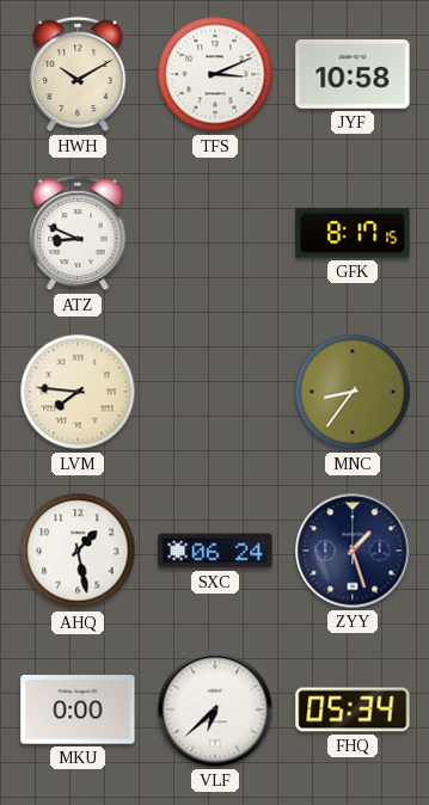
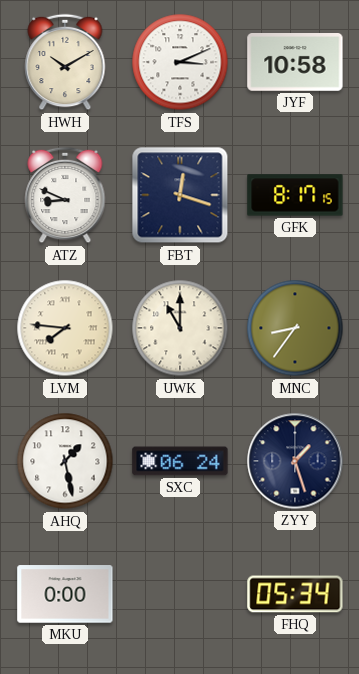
FBT: none -> 12:18
UWK: none -> 11:00
VLF: 6:38 -> none
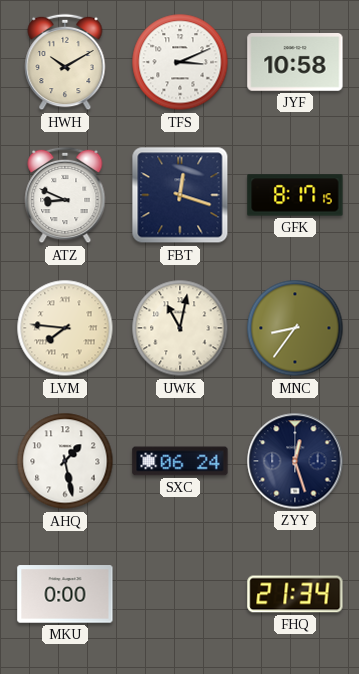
UWK: 11:00 -> 11:02
ZYY: 1:27 -> 12:27
FHQ: 05:34 -> 21:34
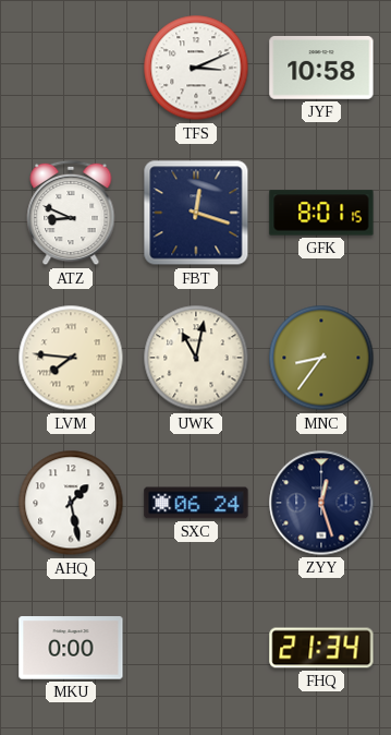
HWH: 10:10 -> none
GFK: 8:17 -> 8:01
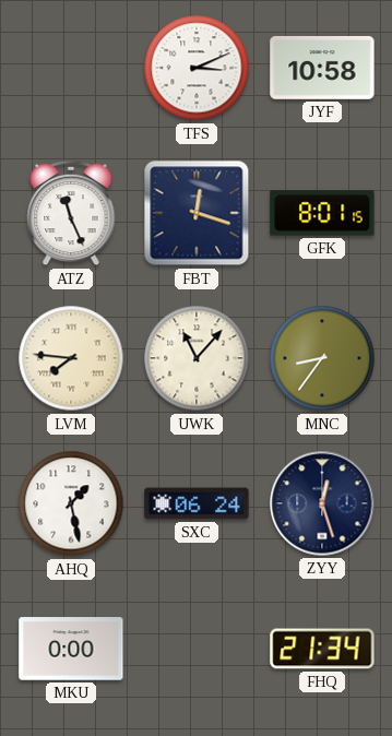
ATZ: 8:49 -> 11:26
UWK: 11:02 -> 11:07
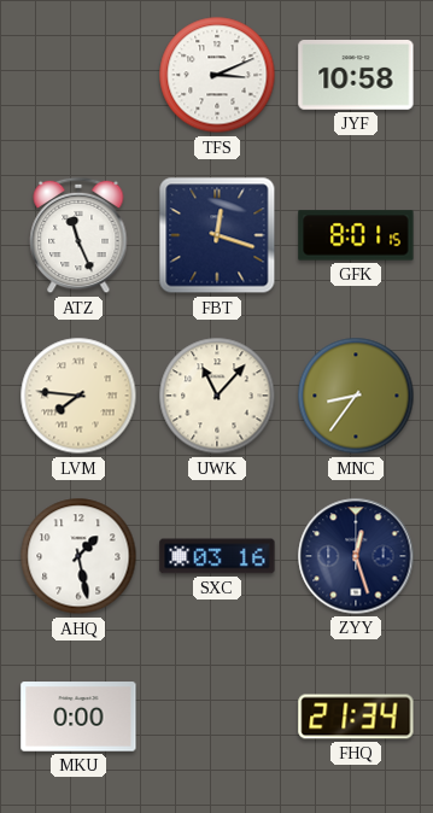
SXC: 06:24 -> 03:16
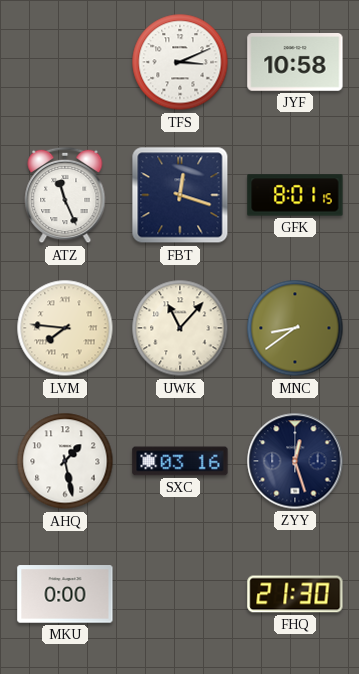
MNC: 8:36 -> 8:39
FHQ: 21:34 -> 21:30
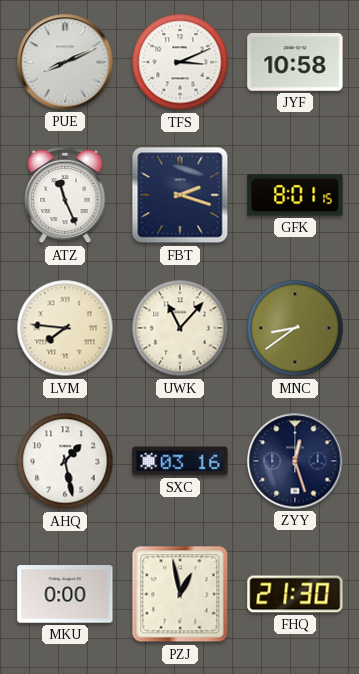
PUE: none -> 8:11
FBT: 12:18 -> 2:18
PZJ: none -> 12:58
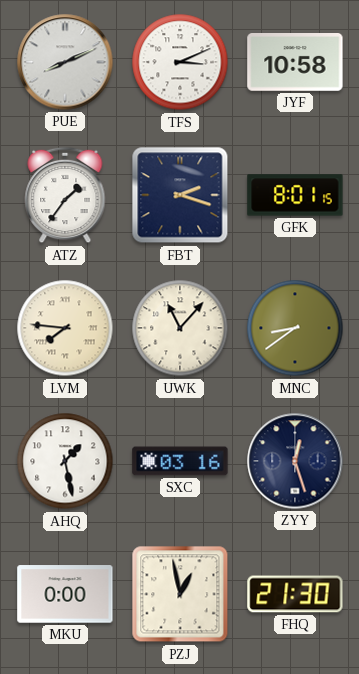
ATZ: 11:26 -> 1:36
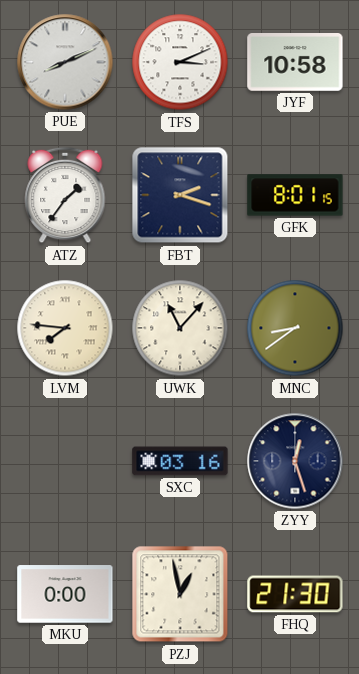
AHQ: 1:28 -> none
